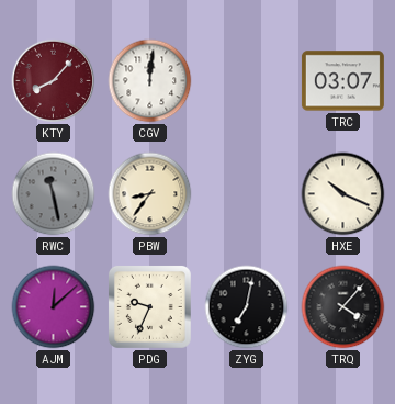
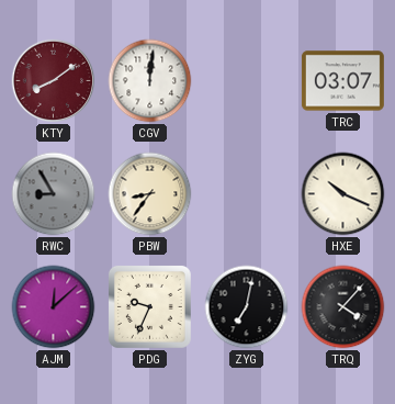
KTY: 8:07 -> 8:09
RWC: 11:28 -> 8:55
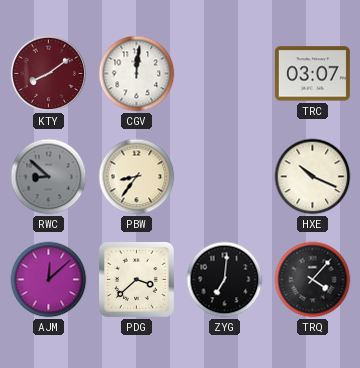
RWC: 8:55 -> 8:52
PDG: 9:34 -> 3:38
ZYG: 7:02 -> 7:01
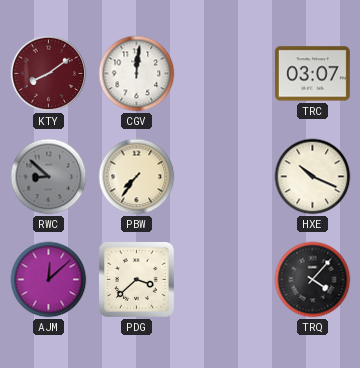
PBW: 8:36 -> 7:36
ZYG: 7:01 -> none
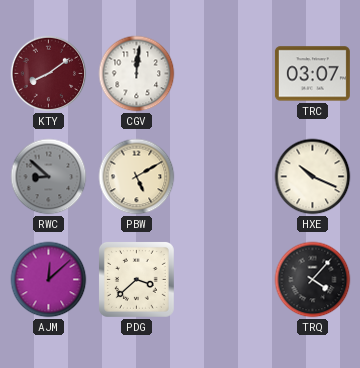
PBW: 7:36 -> 5:10
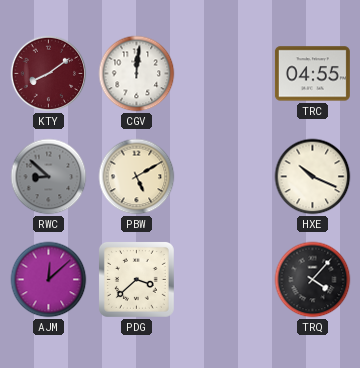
TRC: 03:07 -> 04:55
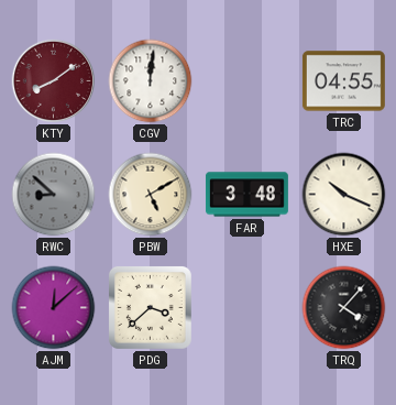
FAR: none -> 3:48
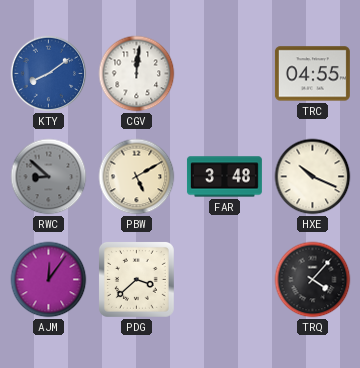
KTY dial: burgundy -> blue
AJM: 12:08 -> 12:06
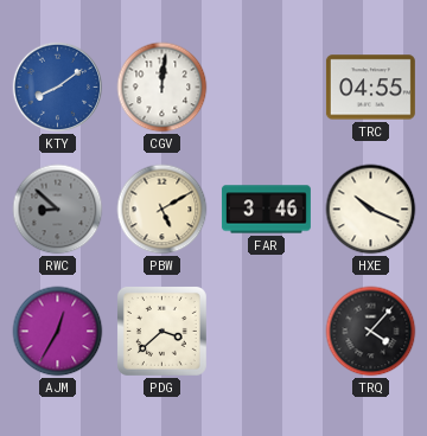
FAR: 3:48 -> 3:46
AJM: 12:06 -> 12:35
